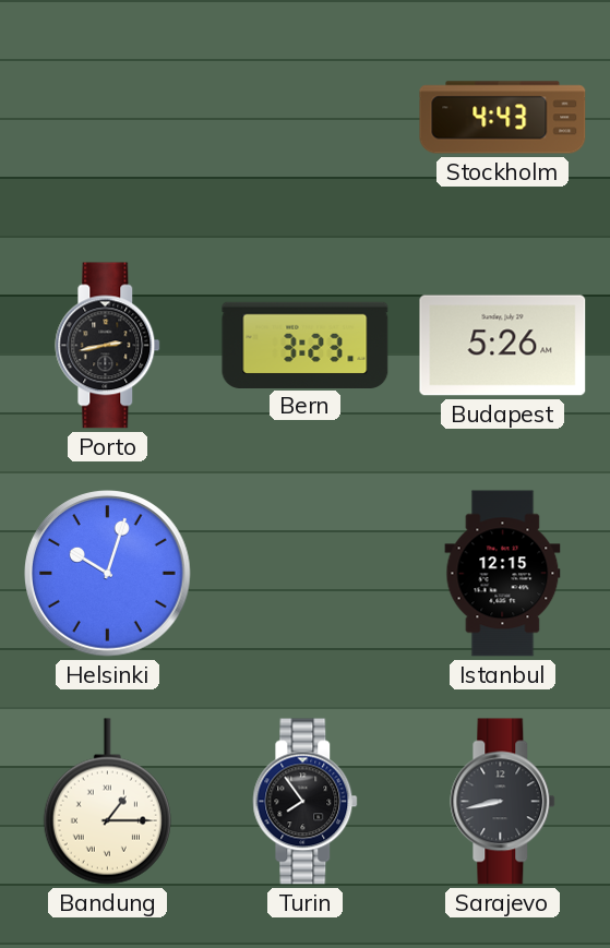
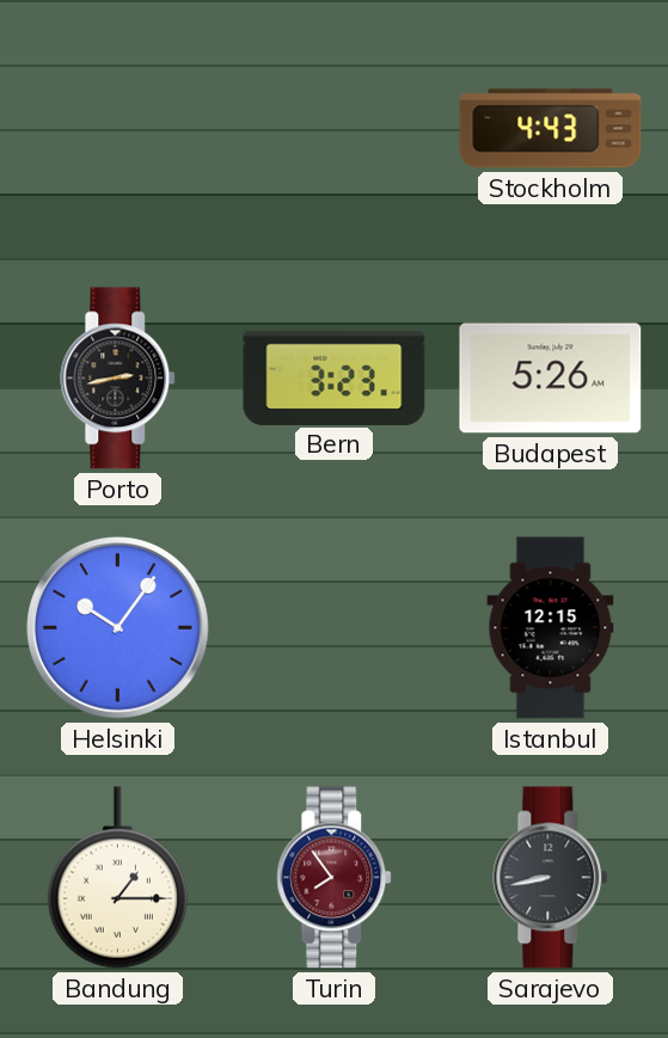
Helsinki: 10:03 -> 10:06
Turin dial: black -> burgundy
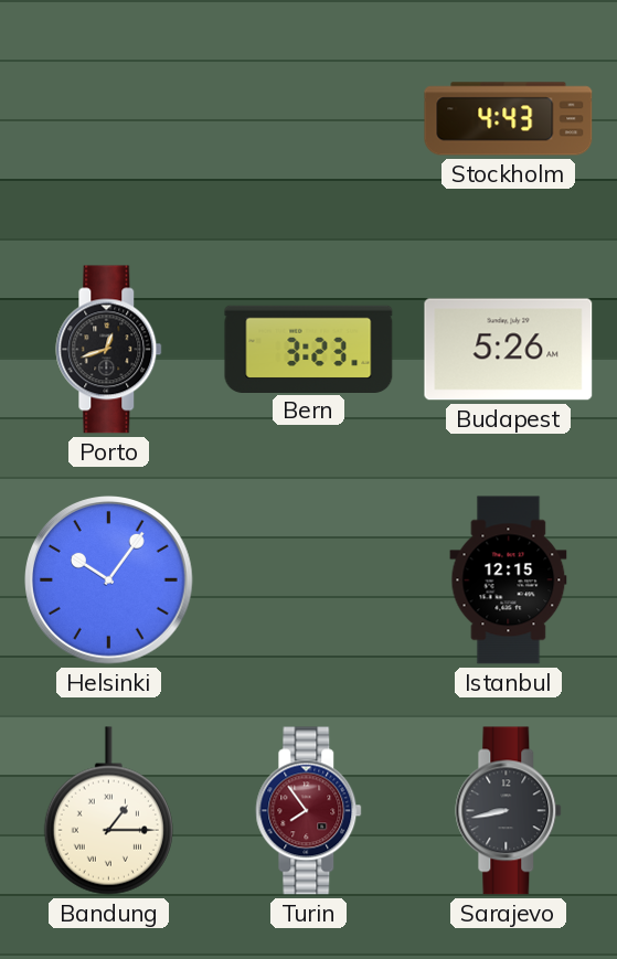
Porto: 2:43 -> 12:42
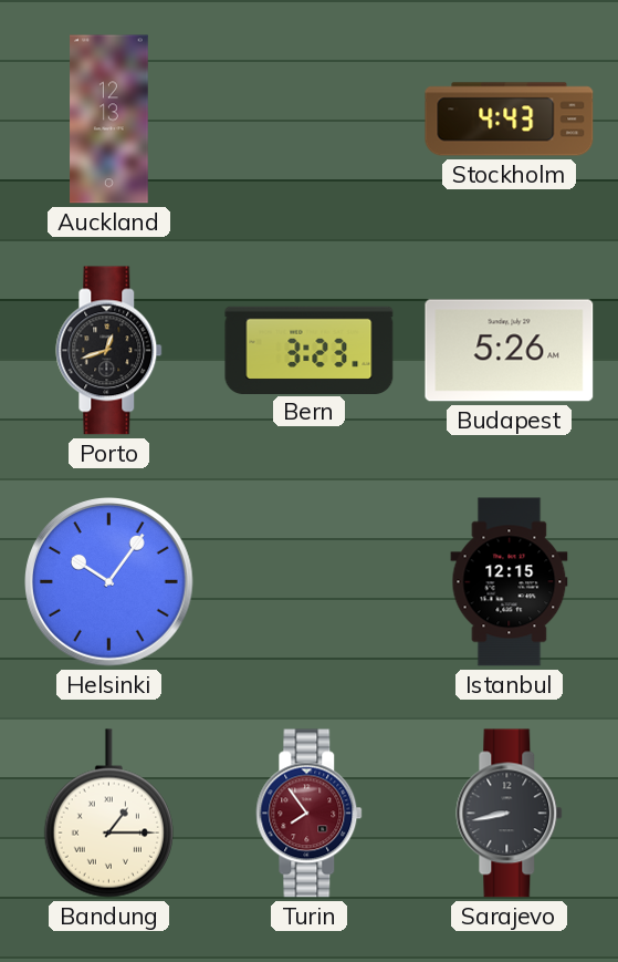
Auckland: none -> 12:13
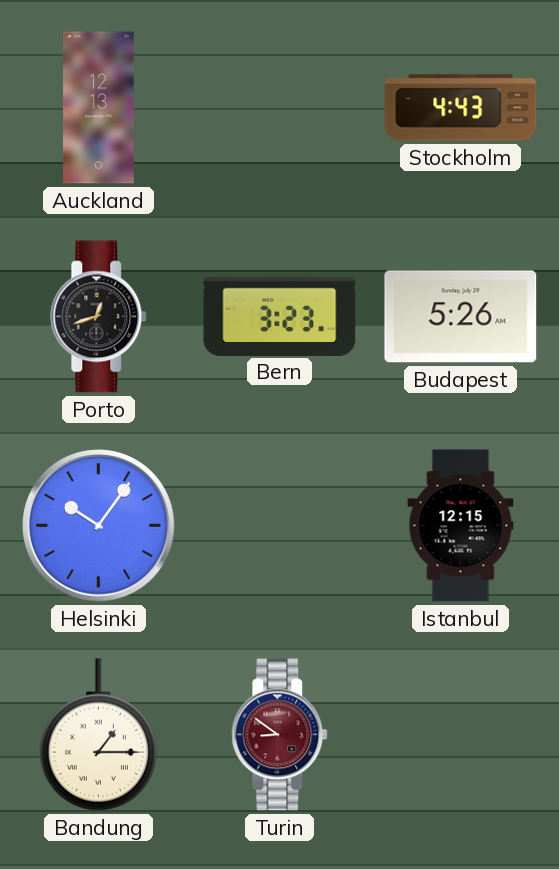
Turin: 7:54 -> 8:51
Sarajevo: 8:43 -> none
